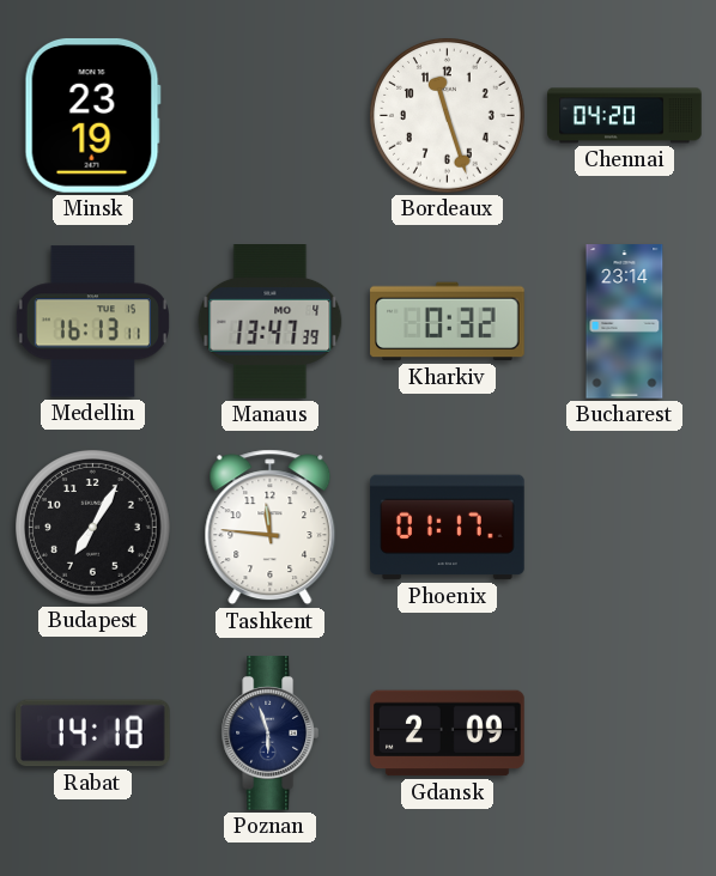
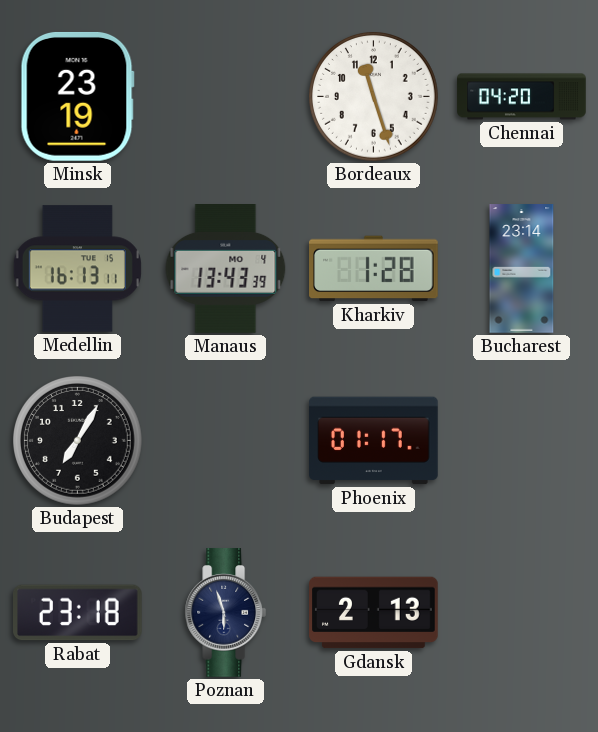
Manaus: 13:47 -> 13:43
Kharkiv: 0:32 -> 1:28
Tashkent: 11:46 -> none
Rabat: 14:18 -> 23:18
Gdansk: 2:09 -> 2:13
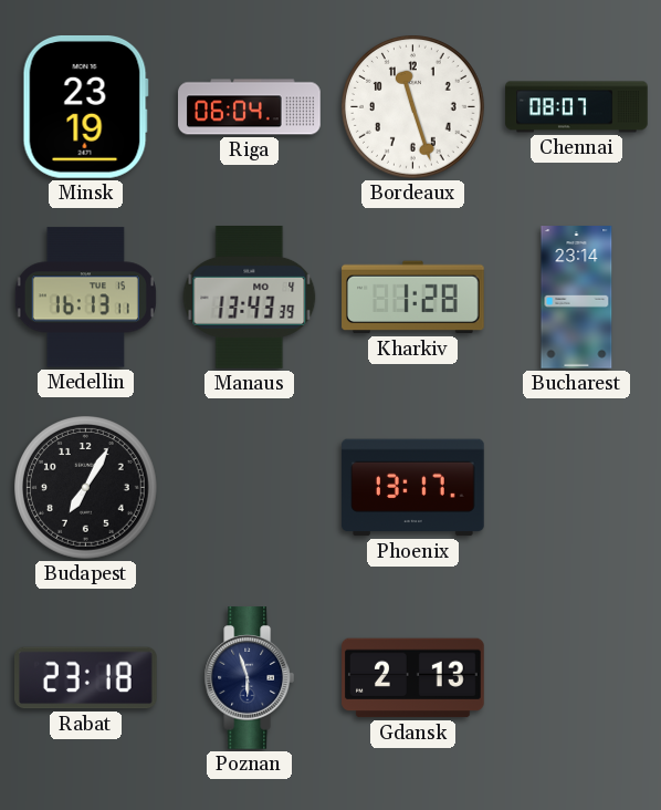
Riga: none -> 06:04
Chennai: 04:20 -> 08:07
Phoenix: 01:17 -> 13:17
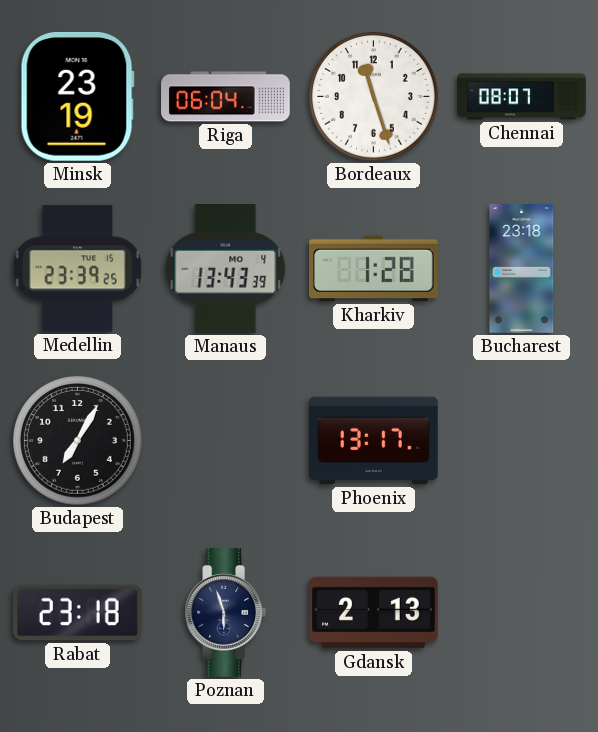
Medellin: 16:13 -> 23:39
Bucharest: 23:14 -> 23:18
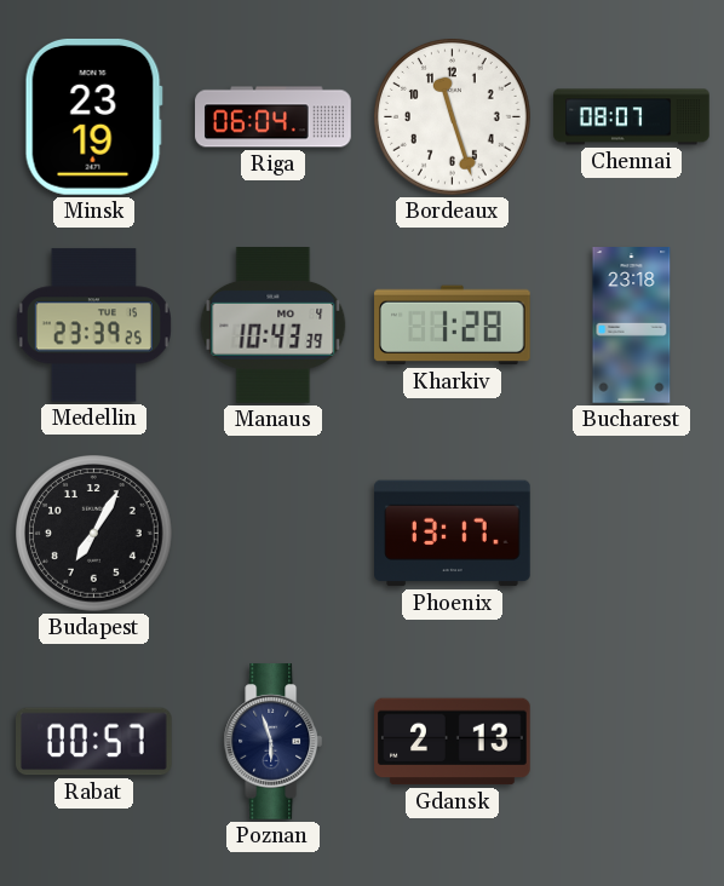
Manaus: 13:43 -> 10:43
Rabat: 23:18 -> 00:57
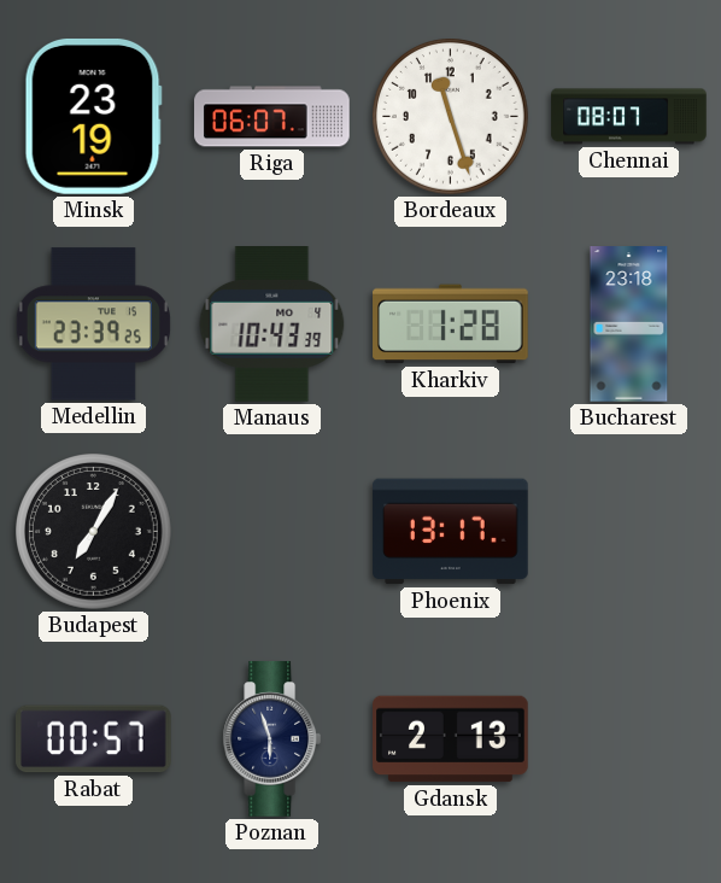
Riga: 06:04 -> 06:07
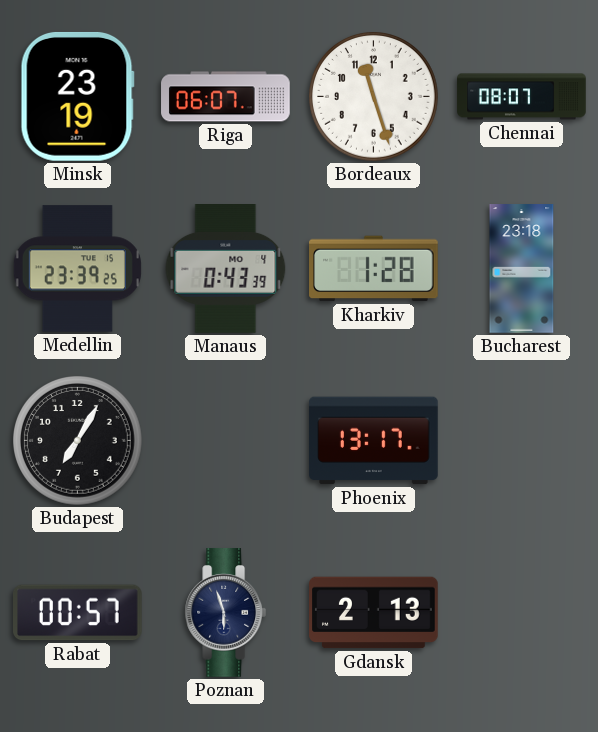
Manaus: 10:43 -> 0:43
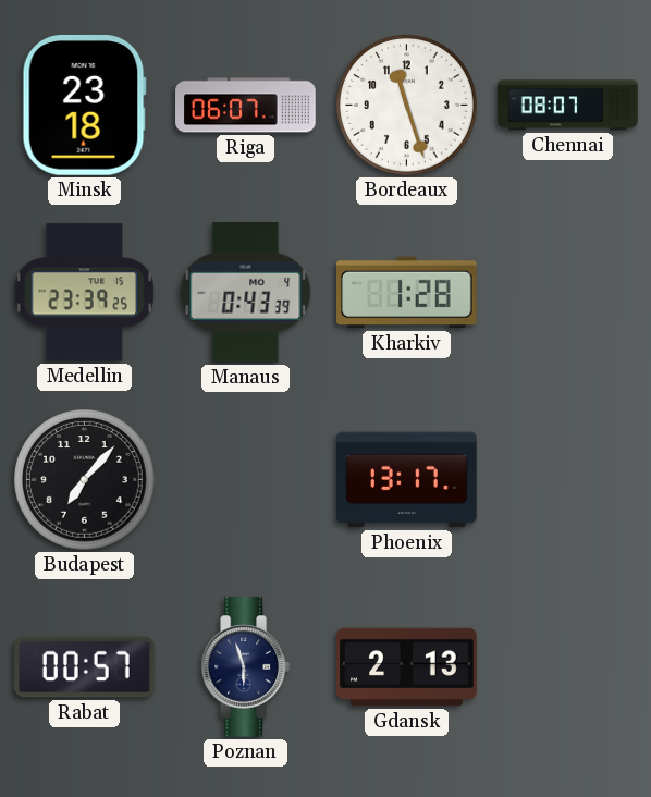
Minsk: 23:19 -> 23:18
Bucharest: 23:18 -> none
Budapest: 7:05 -> 7:07
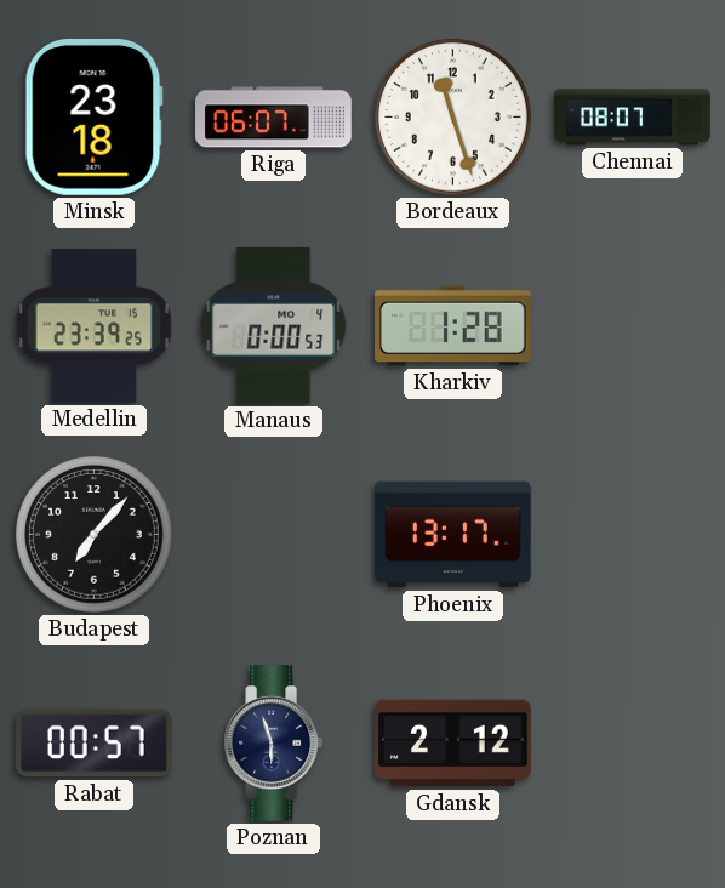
Manaus: 0:43 -> 0:00
Gdansk: 2:13 -> 2:12
